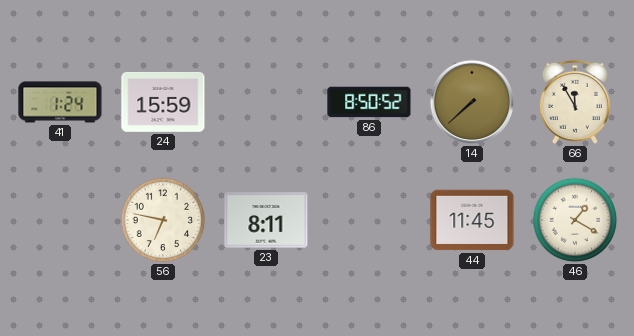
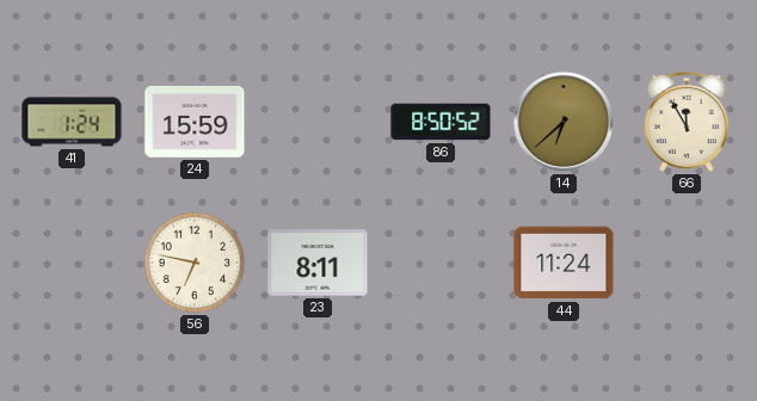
14: 7:38 -> 6:38
44: 11:45 -> 11:24
46: 1:20 -> none
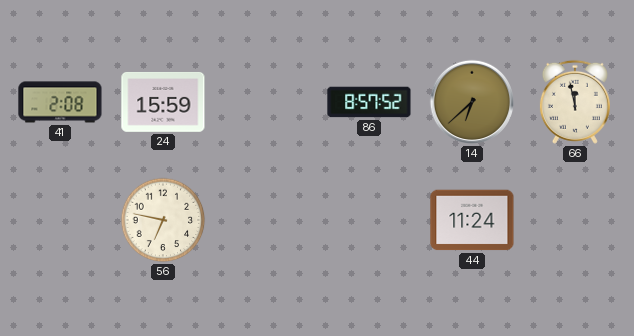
41: 1:24 -> 2:08
86: 8:50 -> 8:57
66: 11:55 -> 11:58
23: 8:11 -> none
